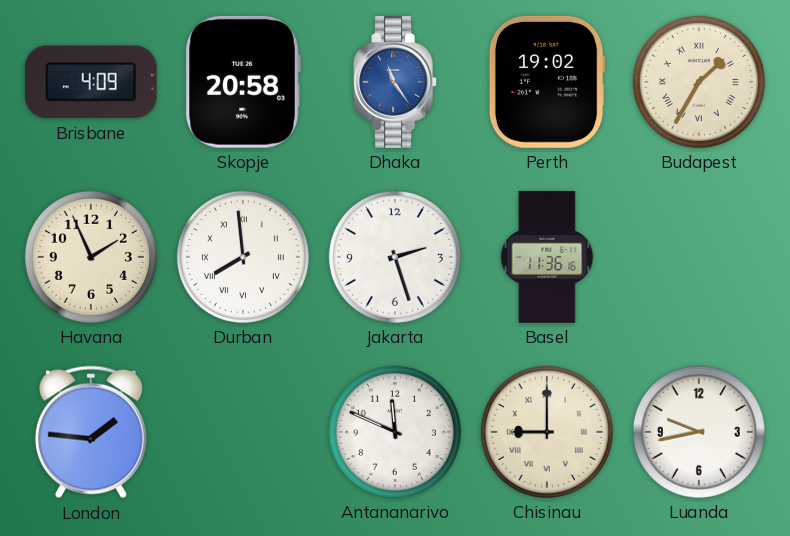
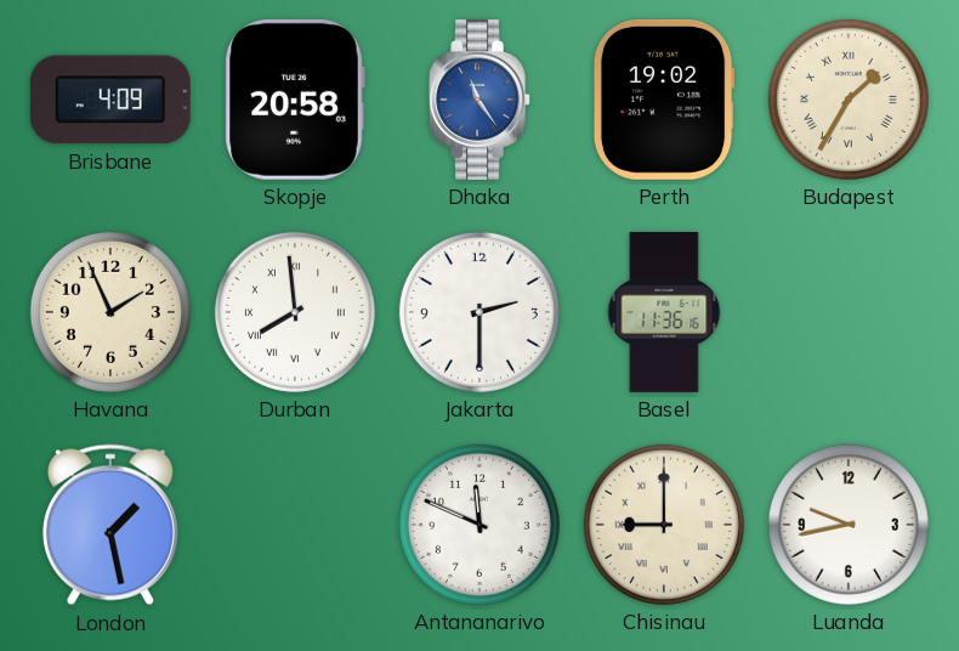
Jakarta: 2:27 -> 2:30
London: 1:46 -> 1:28
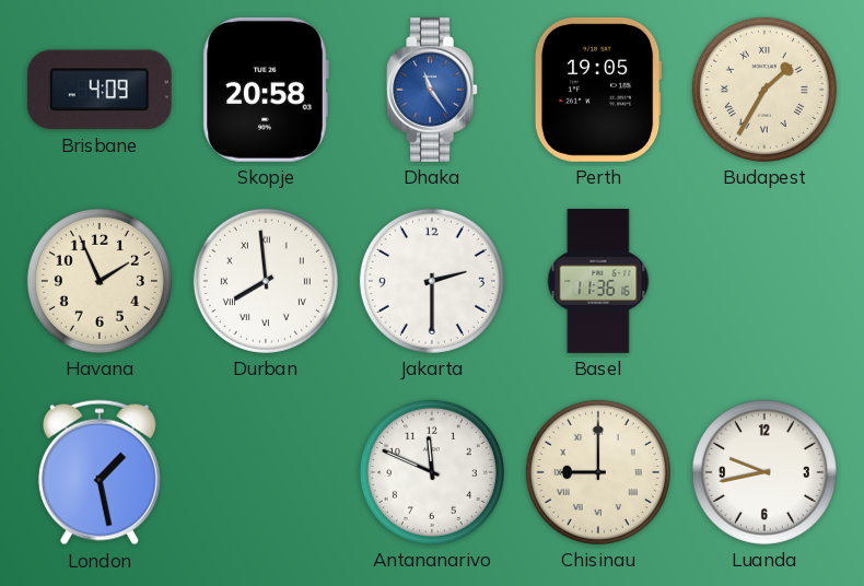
Perth: 19:02 -> 19:05
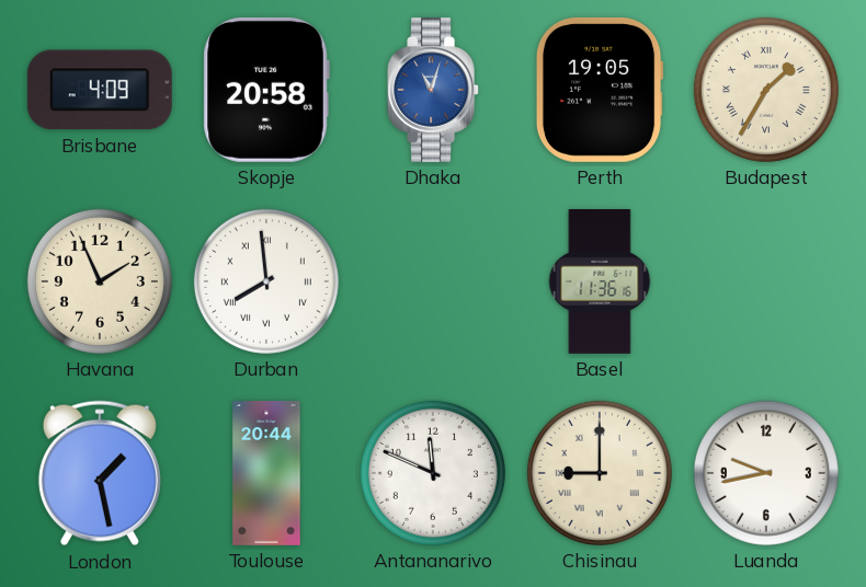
Dhaka: 11:24 -> 11:03
Jakarta: 2:30 -> none
Toulouse: none -> 20:44
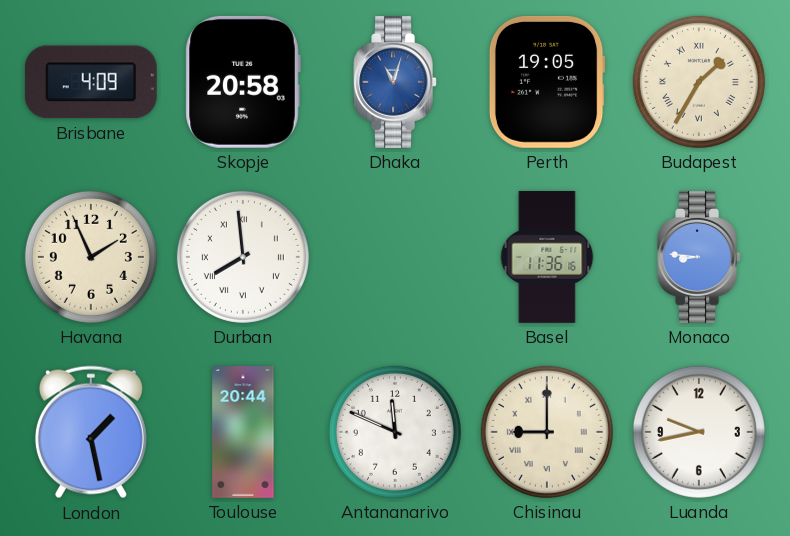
Monaco: none -> 8:46
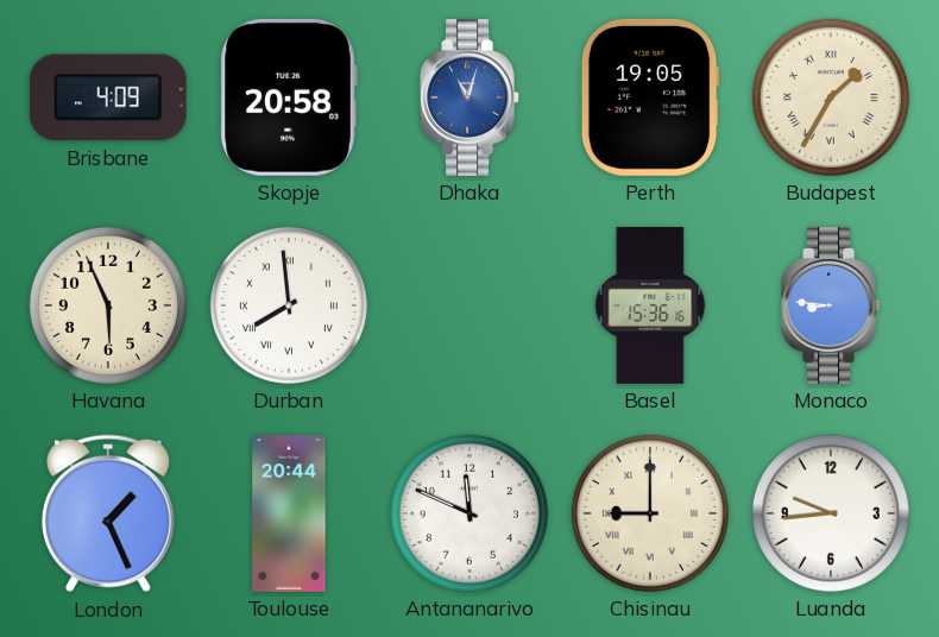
Havana: 1:56 -> 5:56
Basel: 11:36 -> 15:36
London: 1:28 -> 1:26
Luanda: 9:43 -> 9:44
